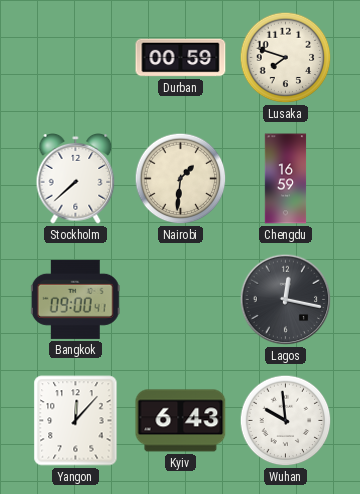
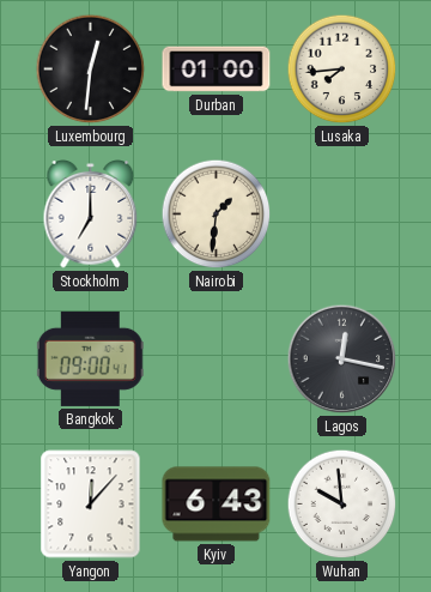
Luxembourg: none -> 12:31
Durban: 00:59 -> 01:00
Lusaka: 7:48 -> 7:44
Stockholm: 7:38 -> 7:00
Chengdu: 16:59 -> none
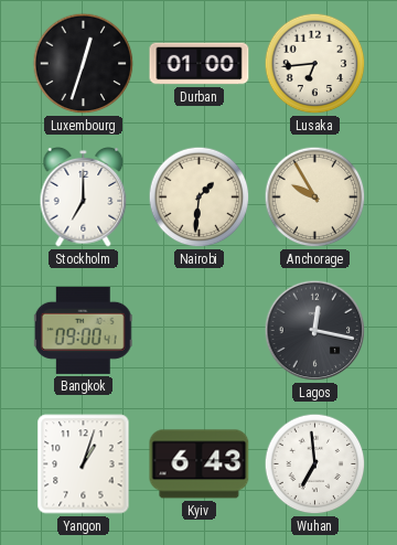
Luxembourg: 12:31 -> 12:33
Lusaka: 7:44 -> 6:44
Anchorage: none -> 9:55
Yangon: 12:07 -> 1:03
Wuhan: 9:59 -> 6:59
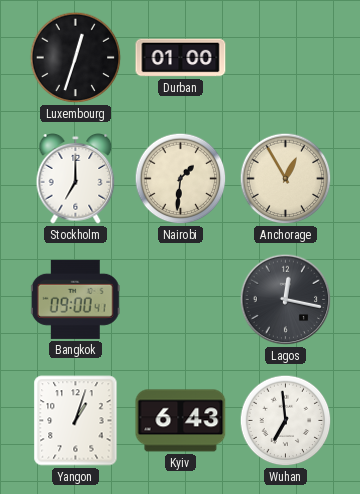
Lusaka: 6:44 -> none
Anchorage: 9:55 -> 12:55
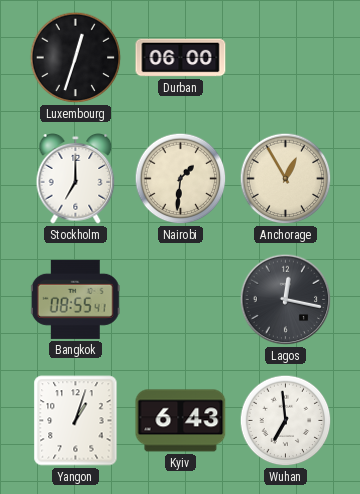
Durban: 01:00 -> 06:00
Bangkok: 09:00 -> 08:55
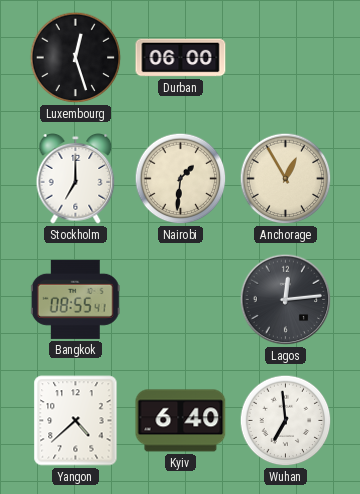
Luxembourg: 12:33 -> 12:27
Lagos: 12:17 -> 12:14
Yangon: 1:03 -> 4:38
Kyiv: 6:43 -> 6:40
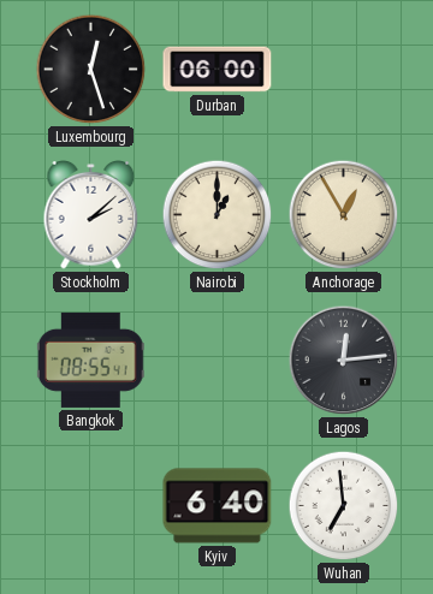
Stockholm: 7:00 -> 2:08
Nairobi: 1:31 -> 1:00
Yangon: 4:38 -> none
